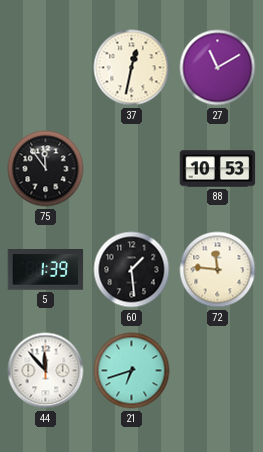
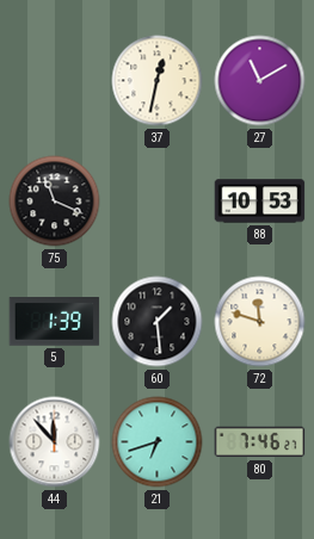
75: 11:54 -> 11:19
72: 11:46 -> 11:48
80: none -> 7:46
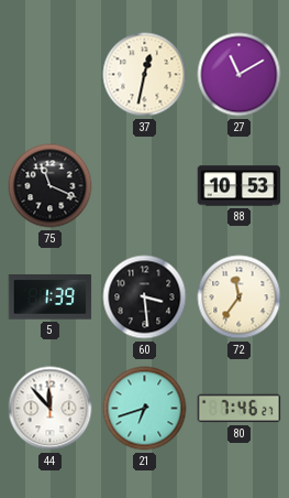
60: 1:29 -> 3:29
72: 11:48 -> 11:36
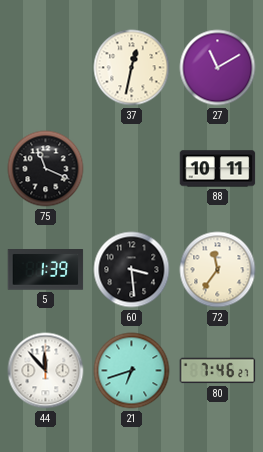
88: 10:53 -> 10:11
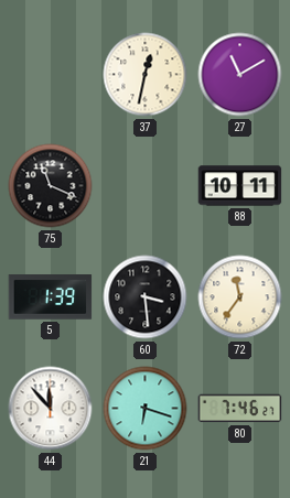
21: 6:42 -> 6:18
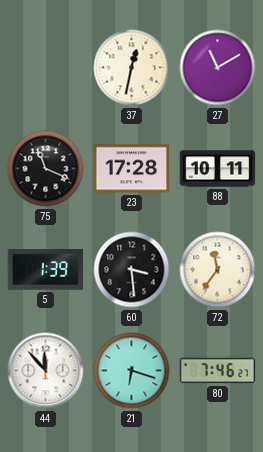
23: none -> 17:28
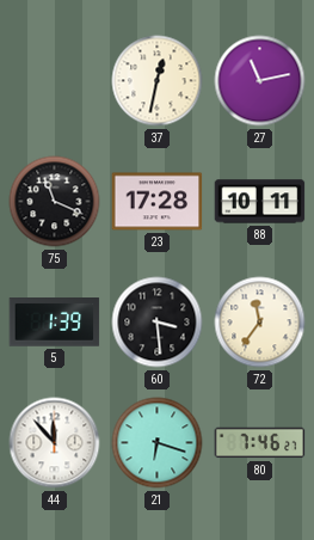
27: 11:10 -> 11:13
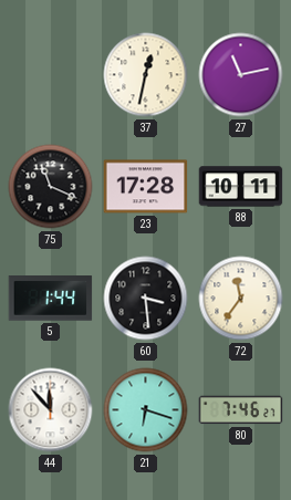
5: 1:39 -> 1:44
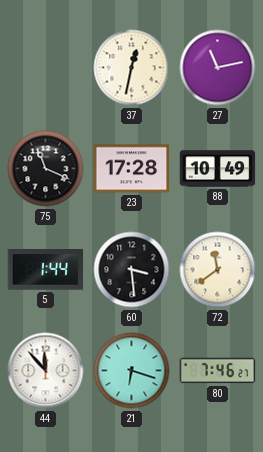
88: 10:11 -> 10:49
72: 11:36 -> 11:39
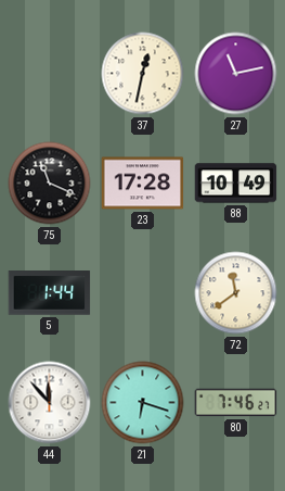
60: 3:29 -> none
